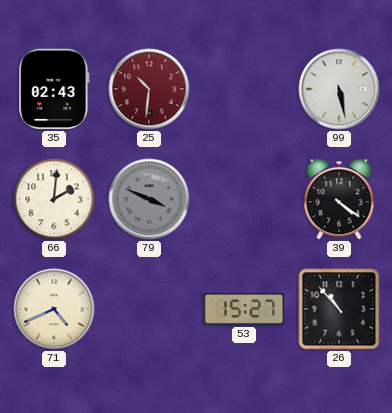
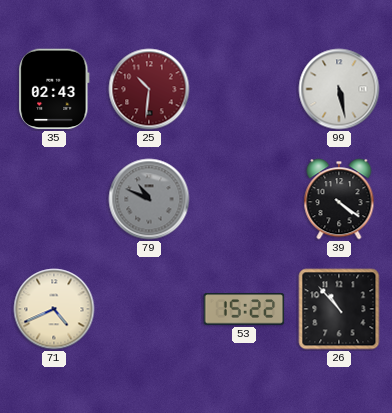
66: 2:01 -> none
79: 3:49 -> 10:49
53: 15:27 -> 15:22
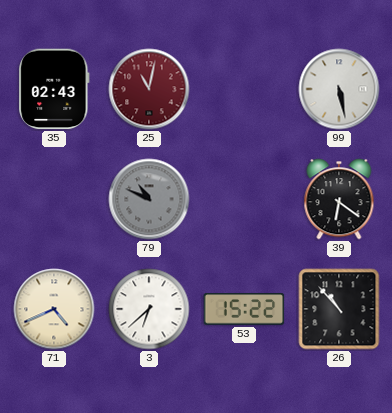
25: 10:31 -> 11:02
39: 4:21 -> 6:21
3: none -> 6:38
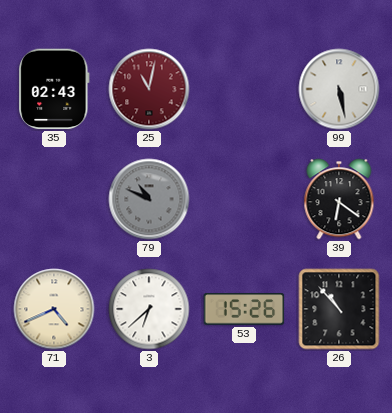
53: 15:22 -> 15:26
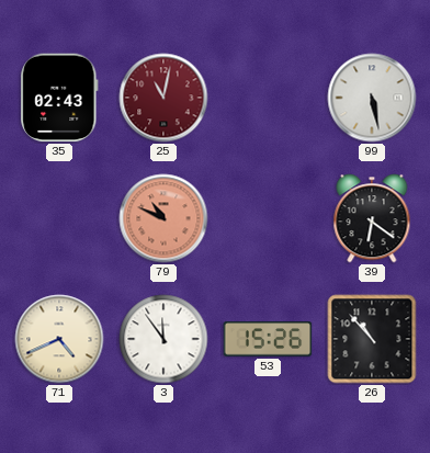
79 dial: grey -> salmon
3: 6:38 -> 11:54
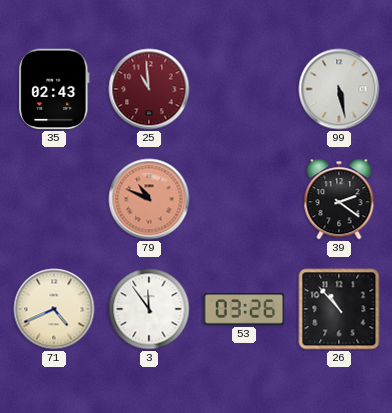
25: 11:02 -> 10:59
39: 6:21 -> 2:21
53: 15:26 -> 03:26
